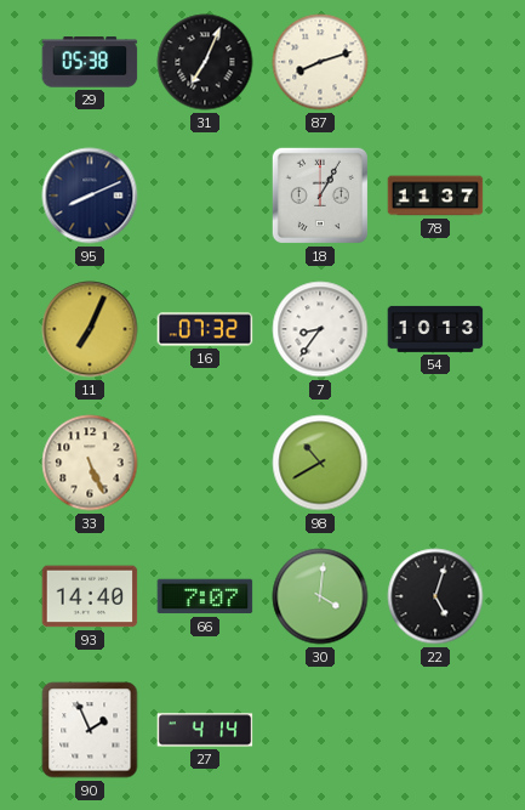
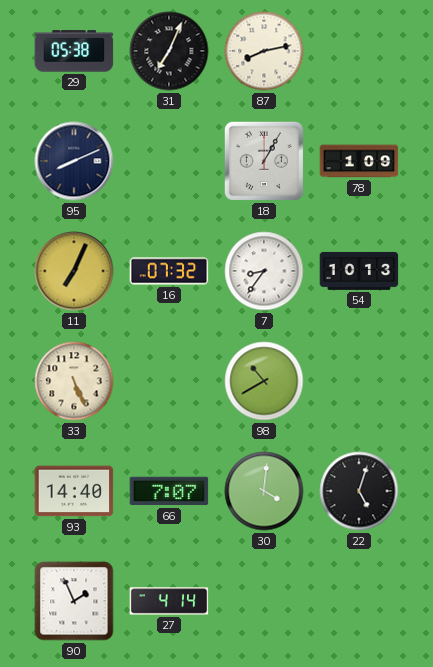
87: 8:12 -> 8:13
78: 11:37 -> 1:09
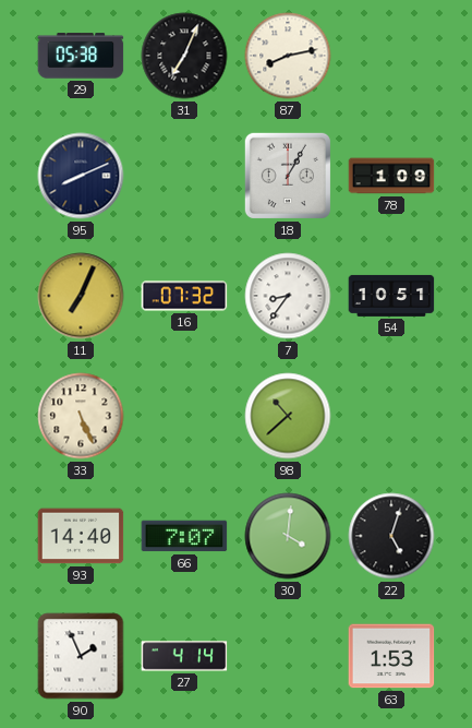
54: 10:13 -> 10:51
98: 10:40 -> 10:38
63: none -> 1:53
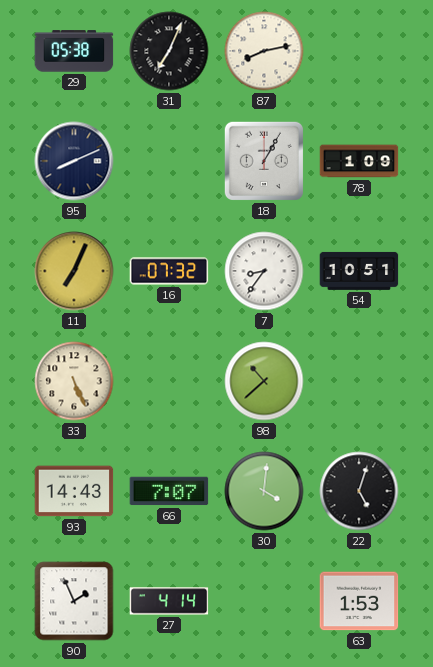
93: 14:40 -> 14:43
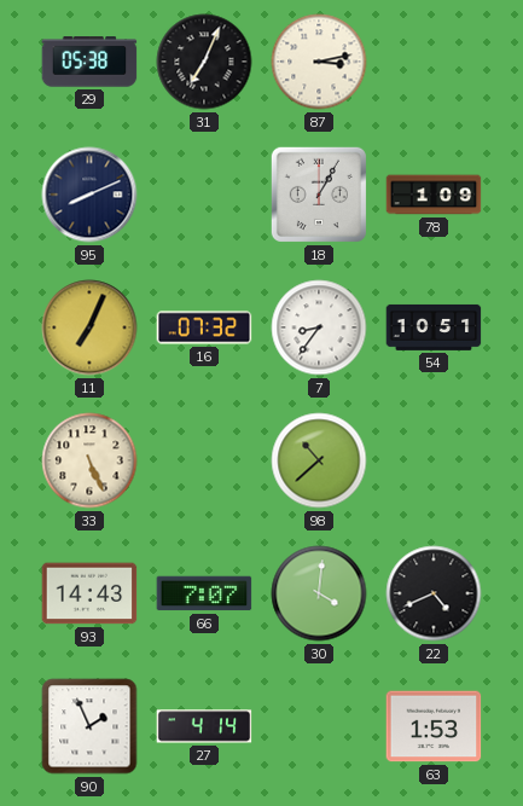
87: 8:13 -> 3:13
22: 5:03 -> 4:41
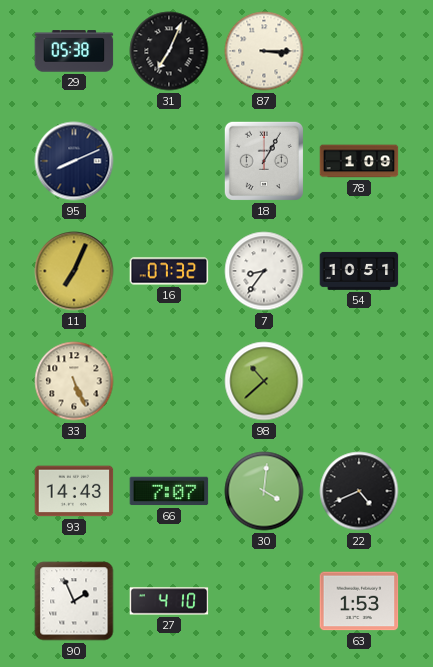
87: 3:13 -> 3:15
27: 4:14 -> 4:10
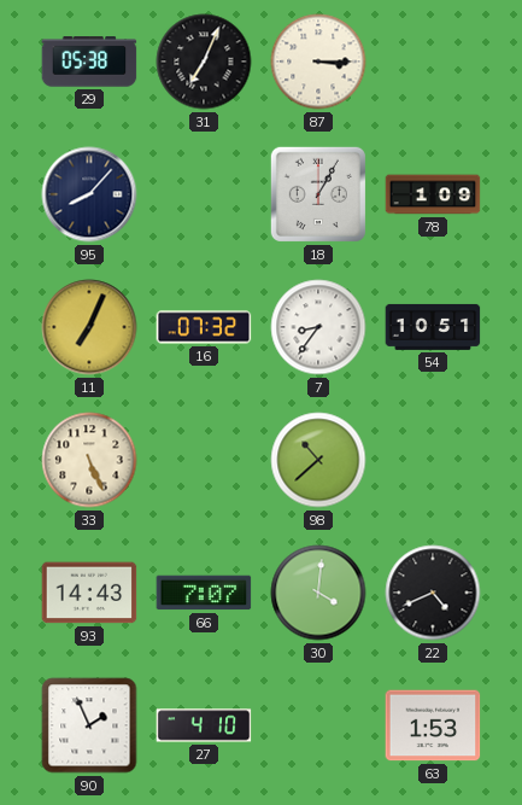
95: 8:11 -> 8:07
